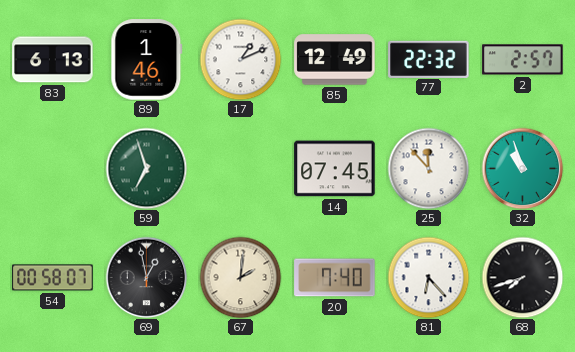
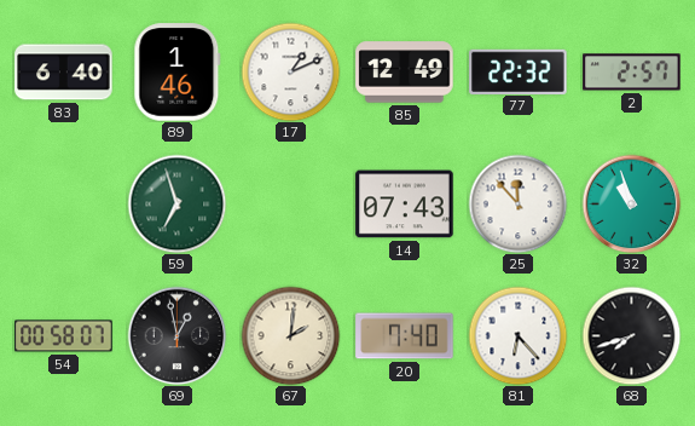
83: 6:13 -> 6:40
14: 07:45 -> 07:43
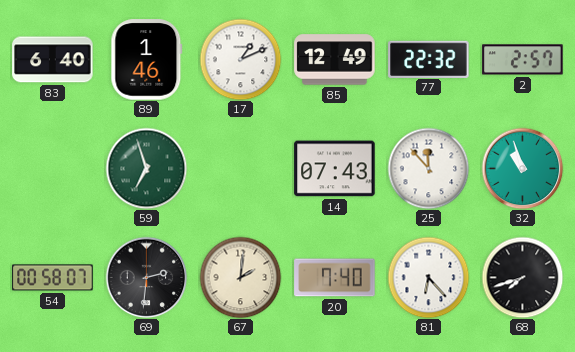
69: 12:58 -> 2:31
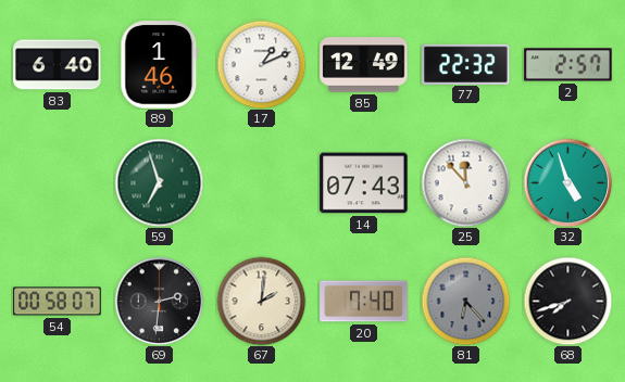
32: 10:57 -> 4:57
81 dial: white -> grey
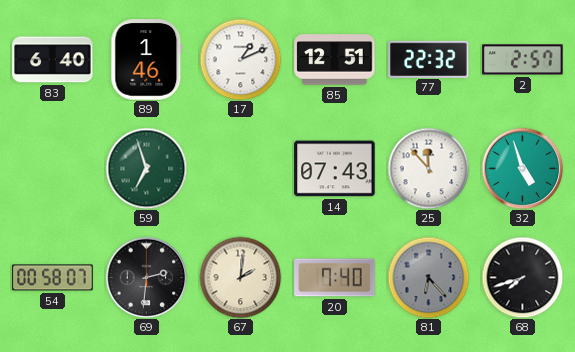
85: 12:49 -> 12:51
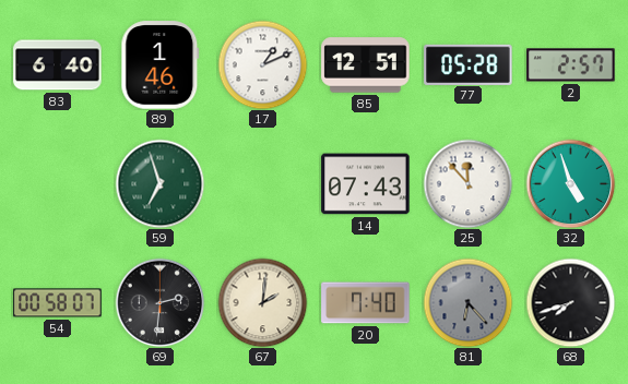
77: 22:32 -> 05:28
